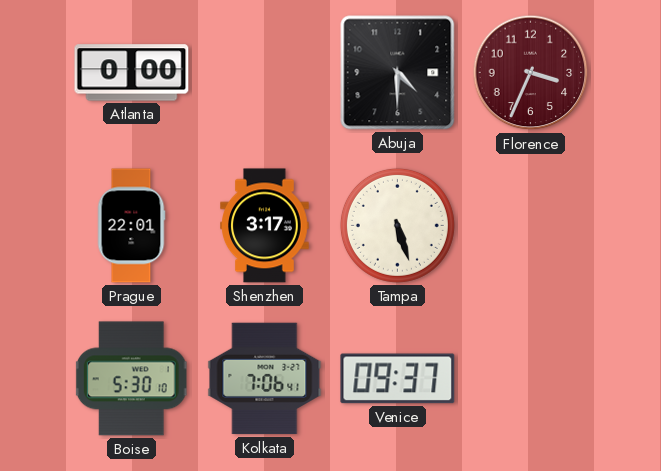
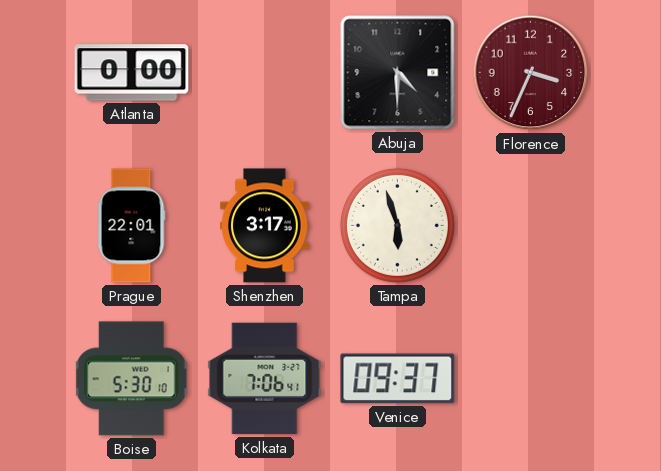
Tampa: 5:27 -> 5:57
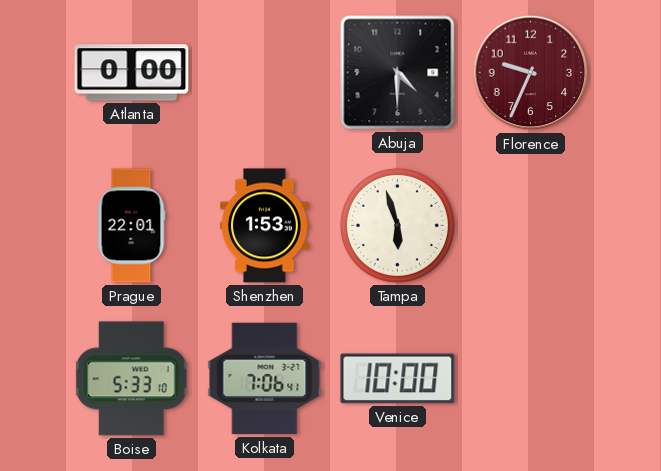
Florence: 3:34 -> 9:34
Shenzhen: 3:17 -> 1:53
Boise: 5:30 -> 5:33
Venice: 09:37 -> 10:00
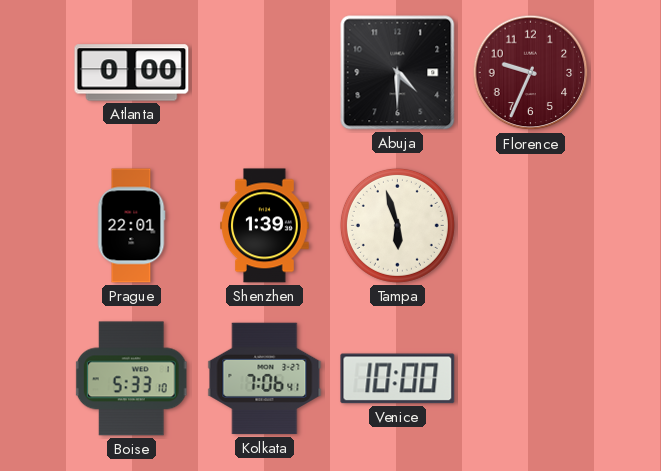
Shenzhen: 1:53 -> 1:39
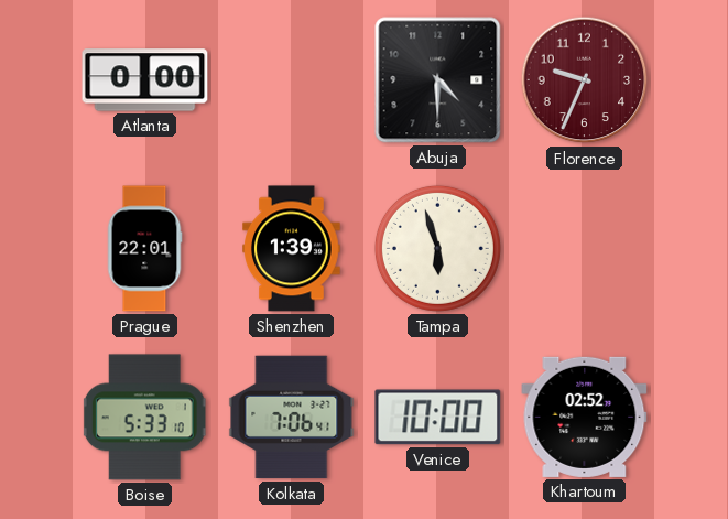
Khartoum: none -> 02:52
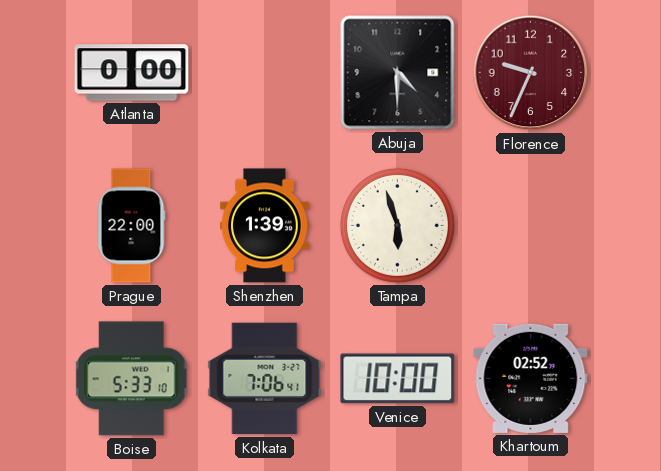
Prague: 22:01 -> 22:00
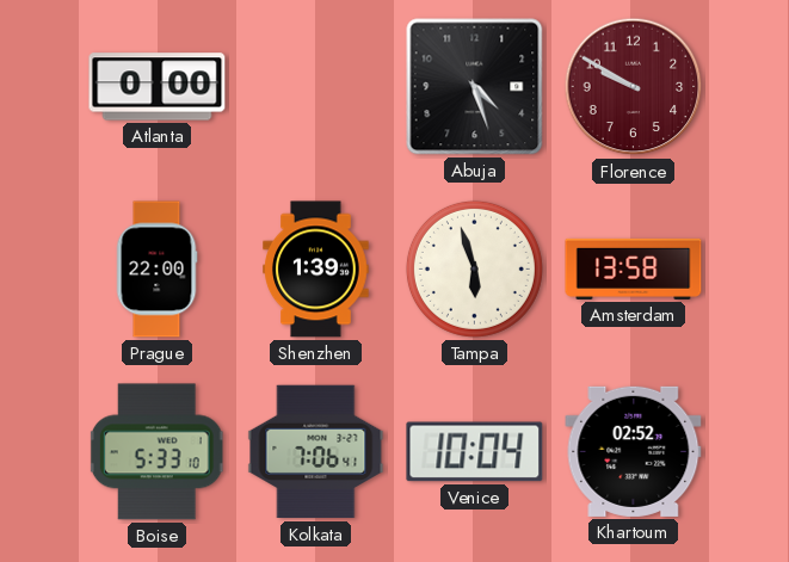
Abuja: 4:30 -> 4:27
Florence: 9:34 -> 9:50
Amsterdam: none -> 13:58
Venice: 10:00 -> 10:04
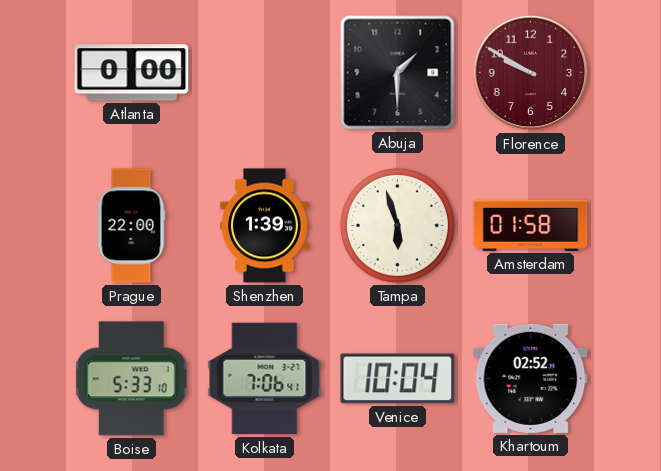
Abuja: 4:27 -> 1:30
Amsterdam: 13:58 -> 01:58
